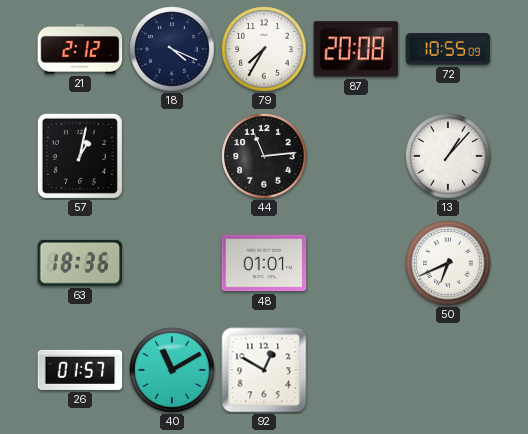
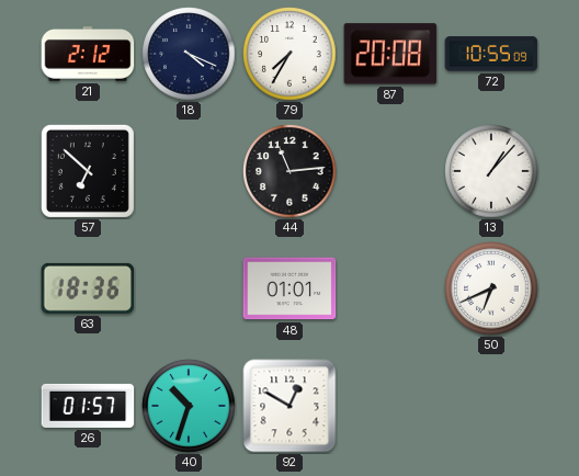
57: 1:02 -> 6:52
40: 11:10 -> 10:33
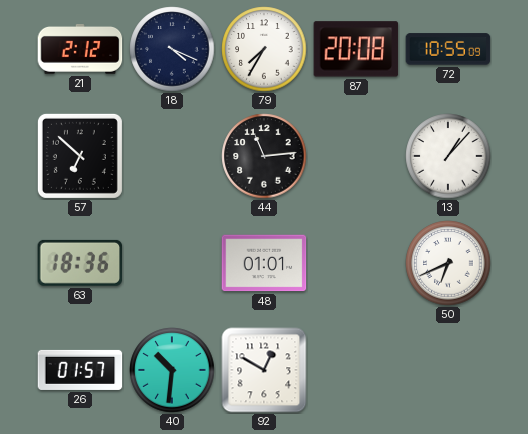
40: 10:33 -> 10:31
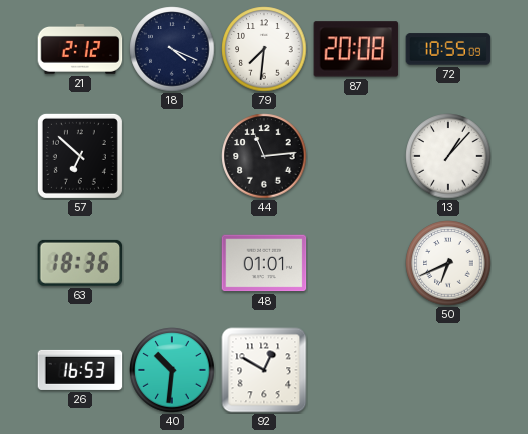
79: 7:35 -> 7:31
26: 01:57 -> 16:53
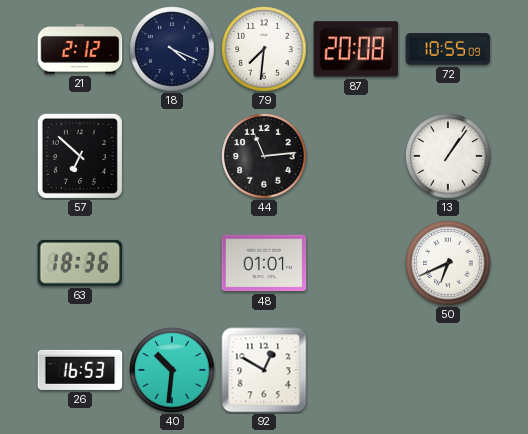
13: 1:07 -> 1:06
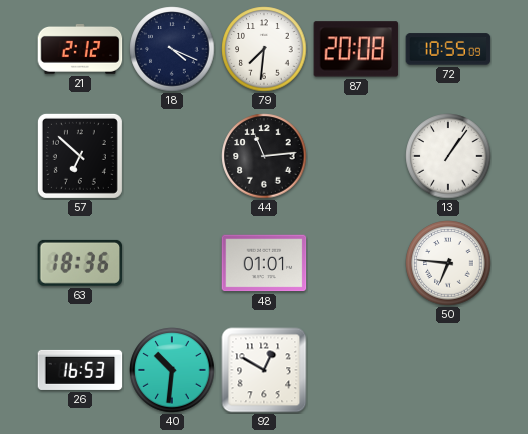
50: 6:41 -> 6:46
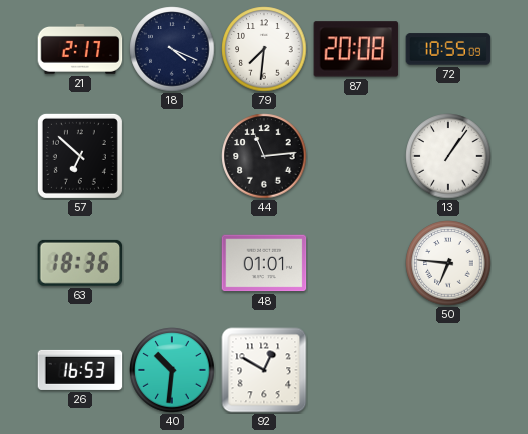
21: 2:12 -> 2:17
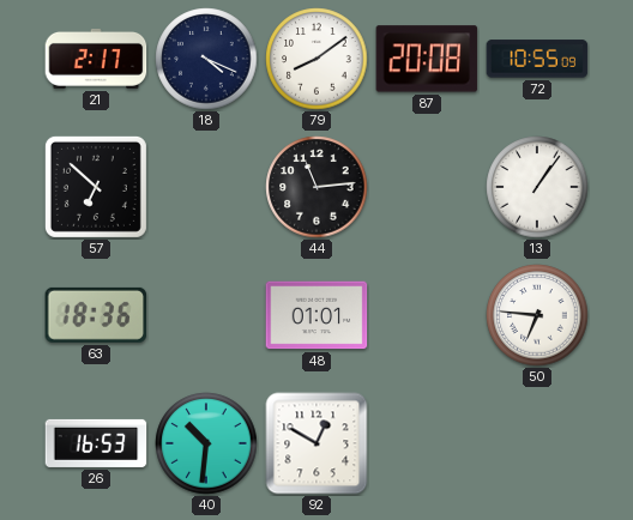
79: 7:31 -> 8:09
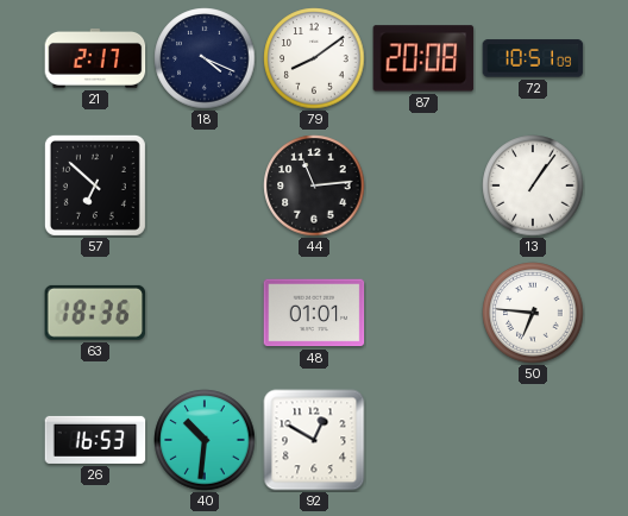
72: 10:55 -> 10:51
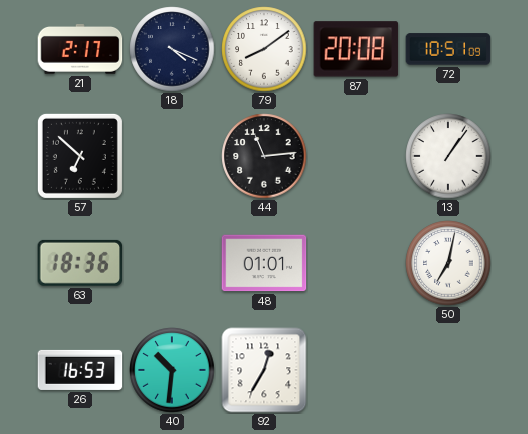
50: 6:46 -> 7:02
92: 12:50 -> 12:35
